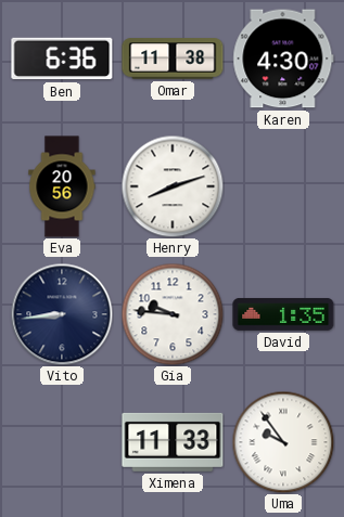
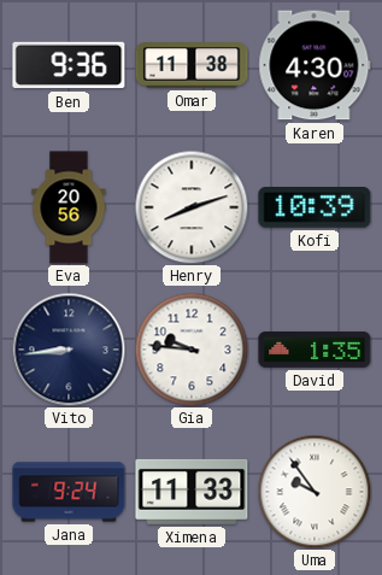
Ben: 6:36 -> 9:36
Kofi: none -> 10:39
Jana: none -> 9:24
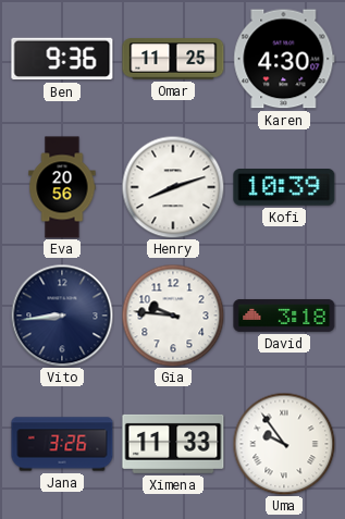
Omar: 11:38 -> 11:25
David: 1:35 -> 3:18
Jana: 9:24 -> 3:26
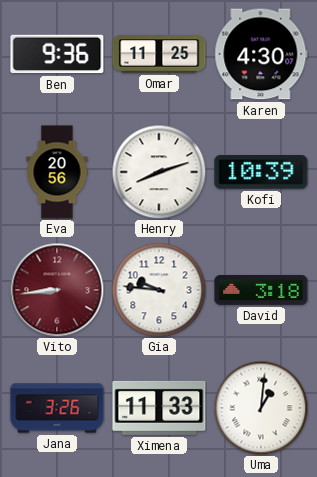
Vito dial: navy -> burgundy
Uma: 9:54 -> 1:01
